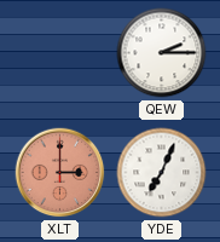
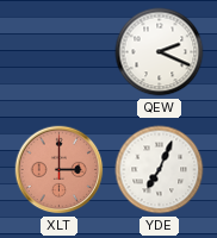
QEW: 2:15 -> 2:19
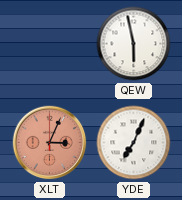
QEW: 2:19 -> 5:58
XLT: 3:00 -> 3:04
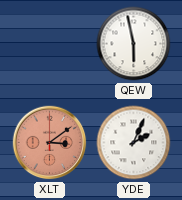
XLT: 3:04 -> 3:09
YDE: 7:04 -> 2:04
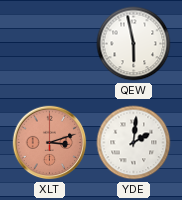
XLT: 3:09 -> 3:12
YDE: 2:04 -> 2:01
